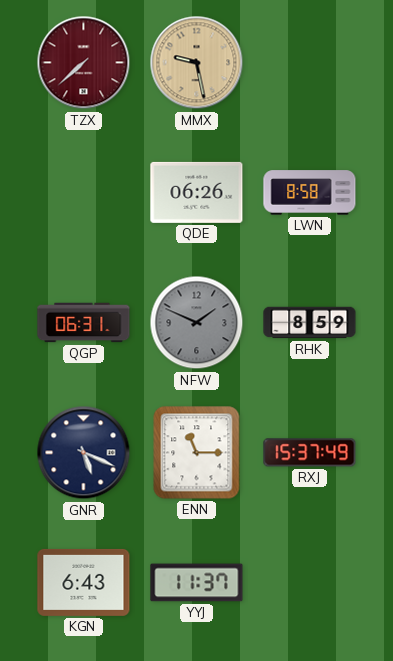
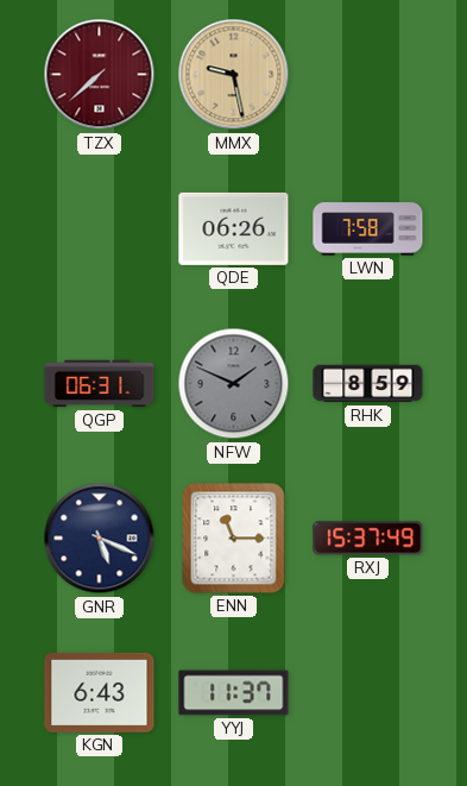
LWN: 8:58 -> 7:58
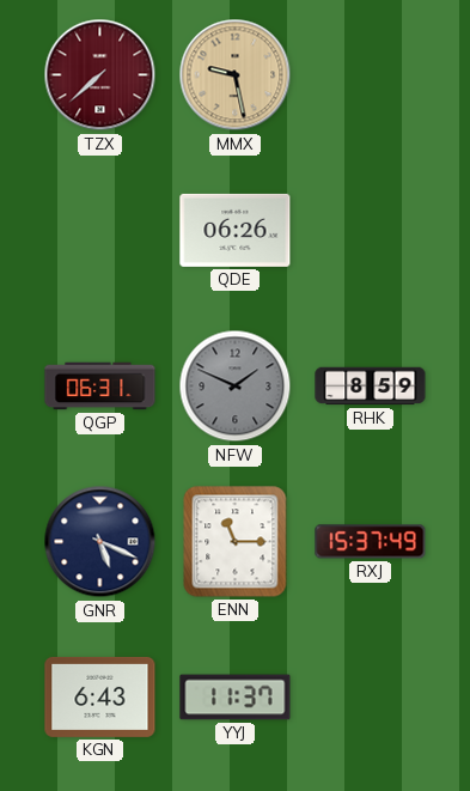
LWN: 7:58 -> none
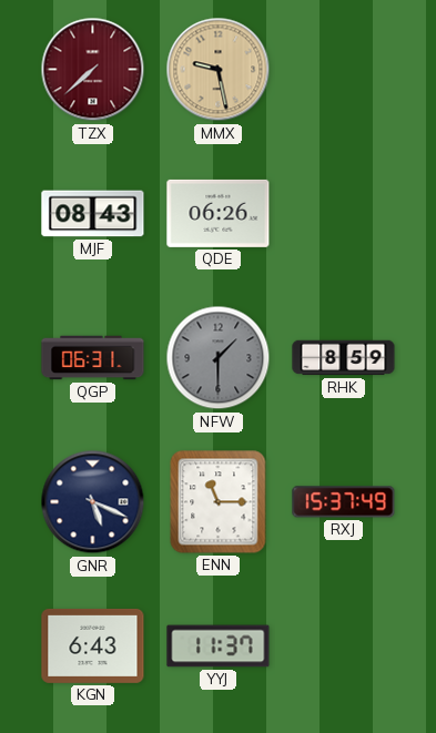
MJF: none -> 08:43
NFW: 1:49 -> 1:30
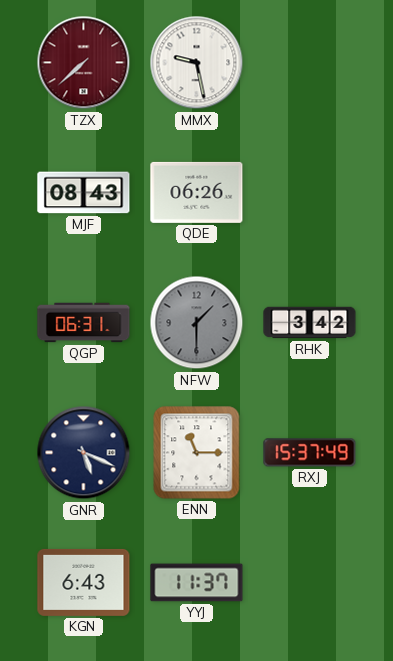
MMX dial: champagne -> white
RHK: 8:59 -> 3:42
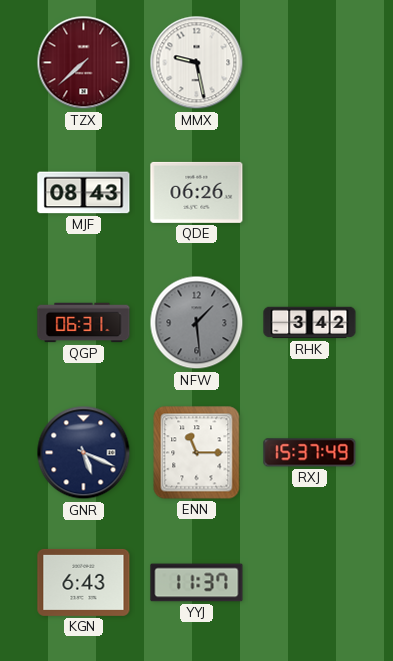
NFW: 1:30 -> 1:29
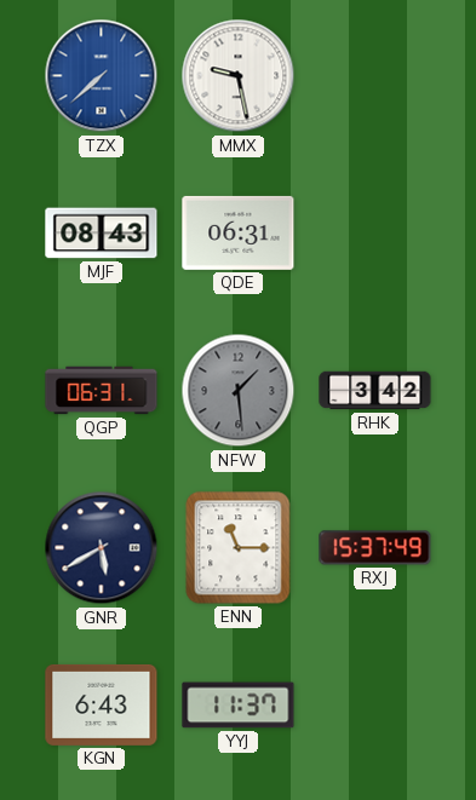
TZX dial: burgundy -> blue
QDE: 06:26 -> 06:31
GNR: 5:19 -> 5:40
